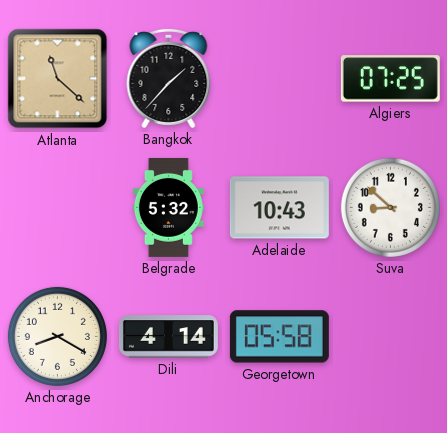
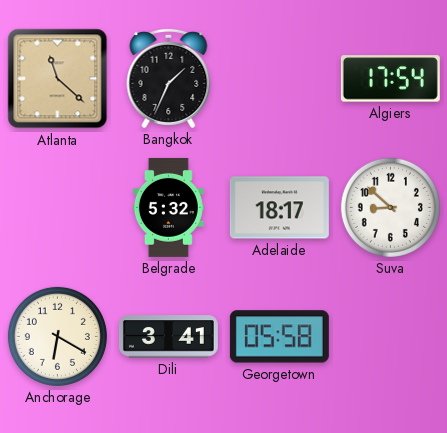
Bangkok: 1:37 -> 1:34
Algiers: 07:25 -> 17:54
Adelaide: 10:43 -> 18:17
Anchorage: 8:20 -> 6:20
Dili: 4:14 -> 3:41
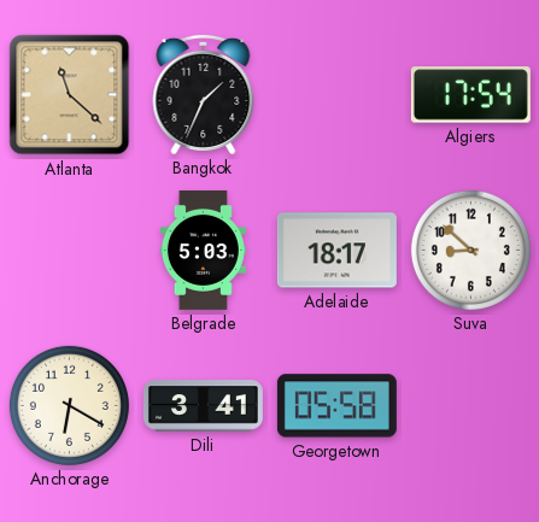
Belgrade: 5:32 -> 5:03
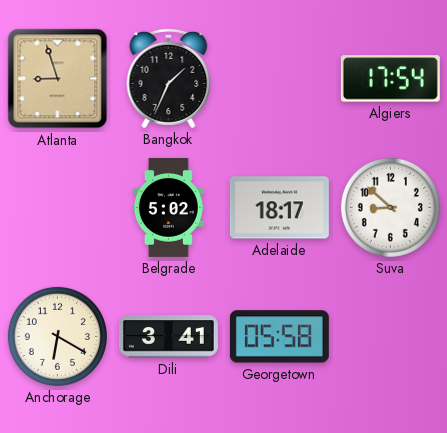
Atlanta: 11:22 -> 8:57
Belgrade: 5:03 -> 5:02
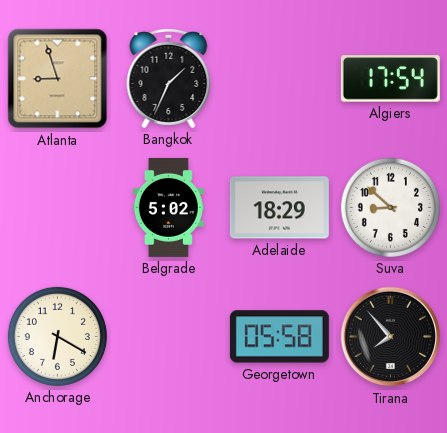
Adelaide: 18:17 -> 18:29
Dili: 3:41 -> none
Tirana: none -> 7:53
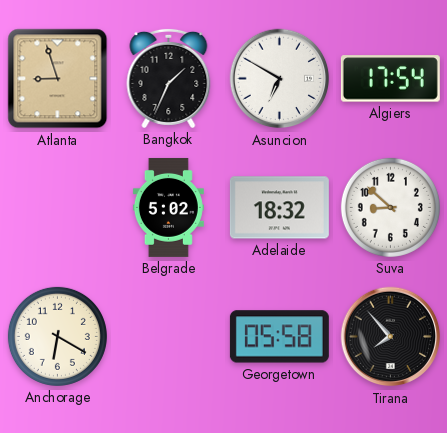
Asuncion: none -> 6:50
Adelaide: 18:29 -> 18:32
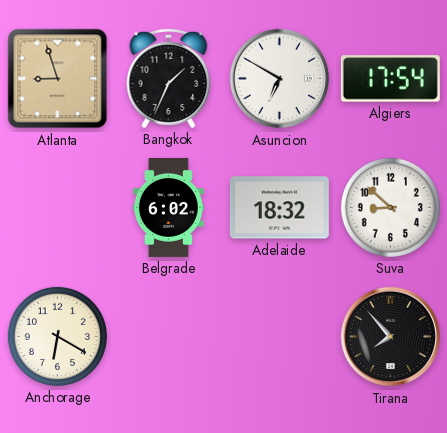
Belgrade: 5:02 -> 6:02
Georgetown: 05:58 -> none
